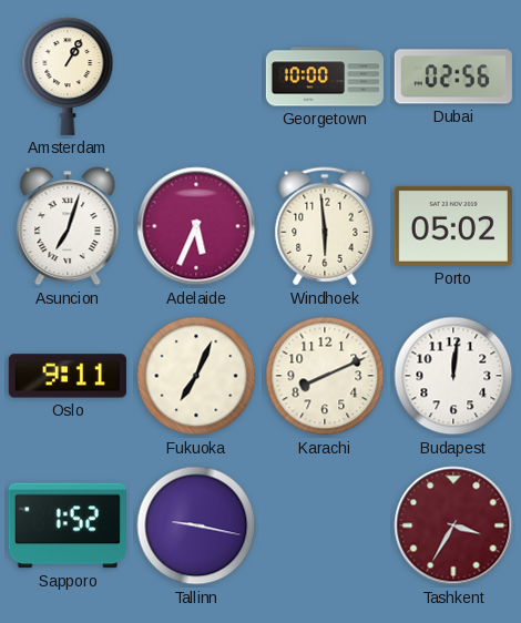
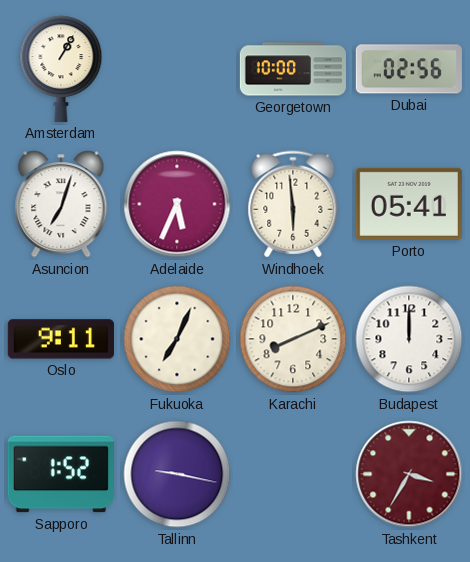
Porto: 05:02 -> 05:41
Budapest: 12:01 -> 12:00
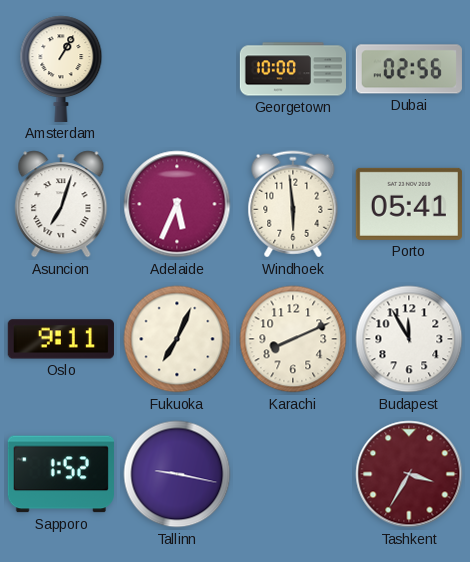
Budapest: 12:00 -> 11:55
